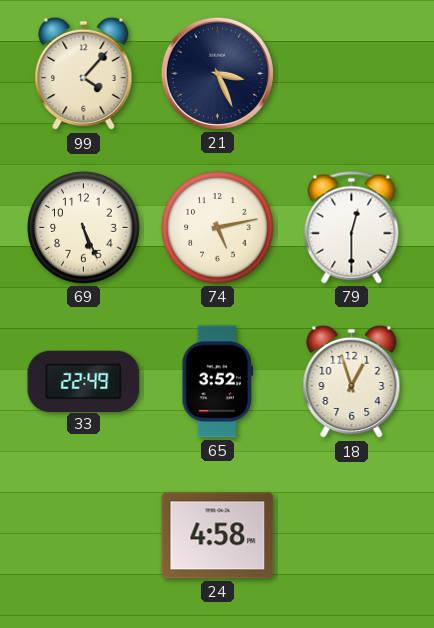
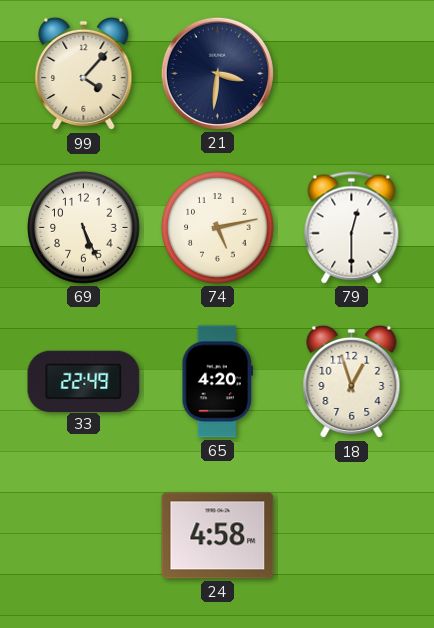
21: 3:26 -> 3:31
65: 3:52 -> 4:20
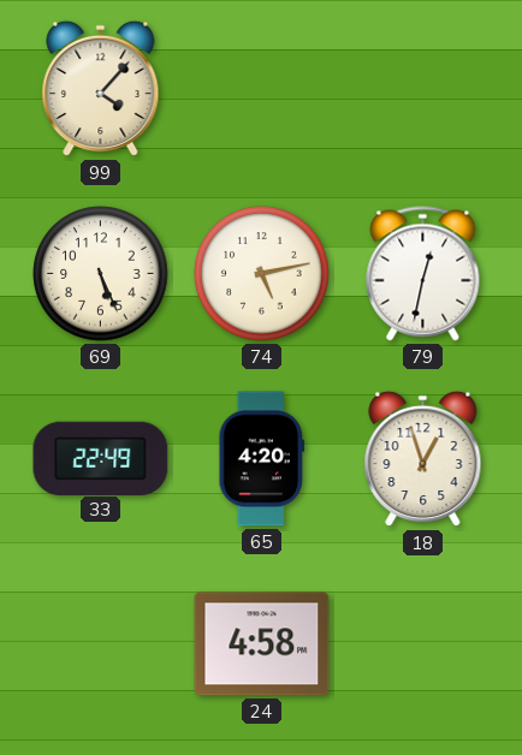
21: 3:31 -> none
79: 12:30 -> 12:32
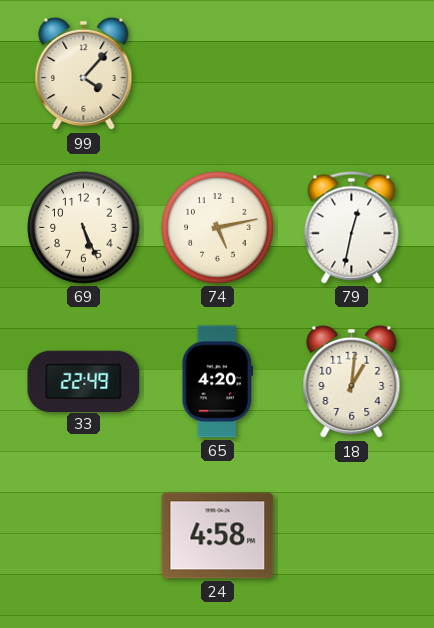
18: 12:57 -> 1:01
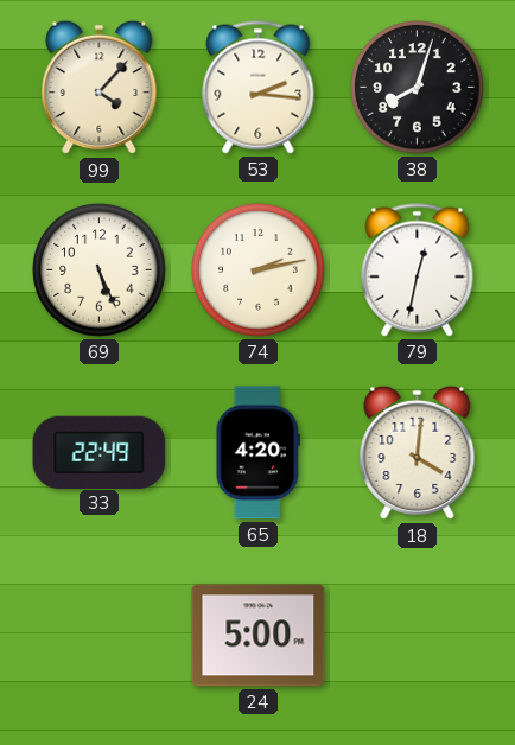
53: none -> 2:16
38: none -> 8:03
74: 5:13 -> 2:13
18: 1:01 -> 4:01
24: 4:58 -> 5:00
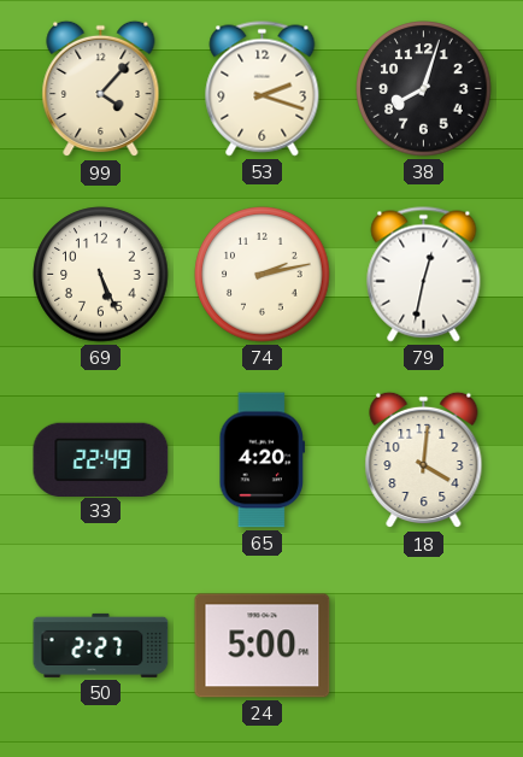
53: 2:16 -> 2:18
50: none -> 2:27
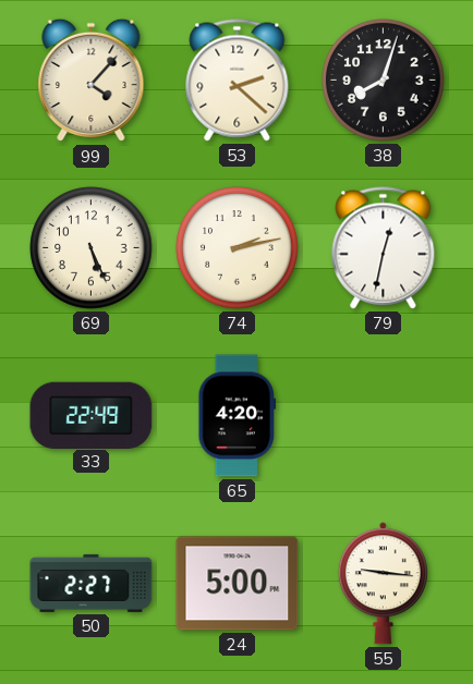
53: 2:18 -> 2:22
18: 4:01 -> none
55: none -> 9:16
